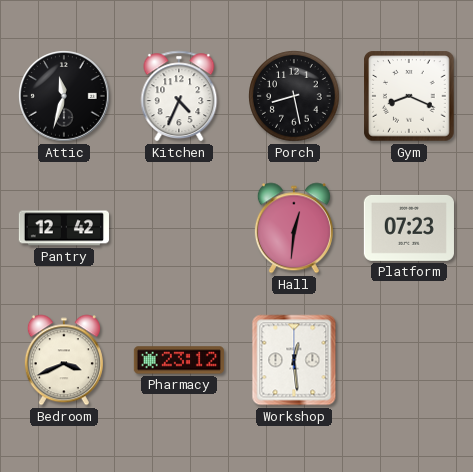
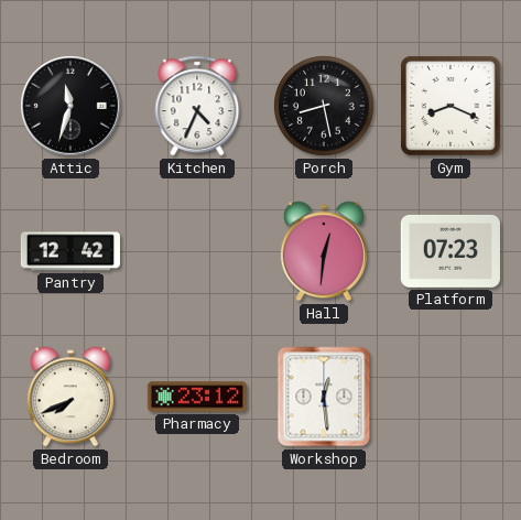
Bedroom: 3:41 -> 7:41
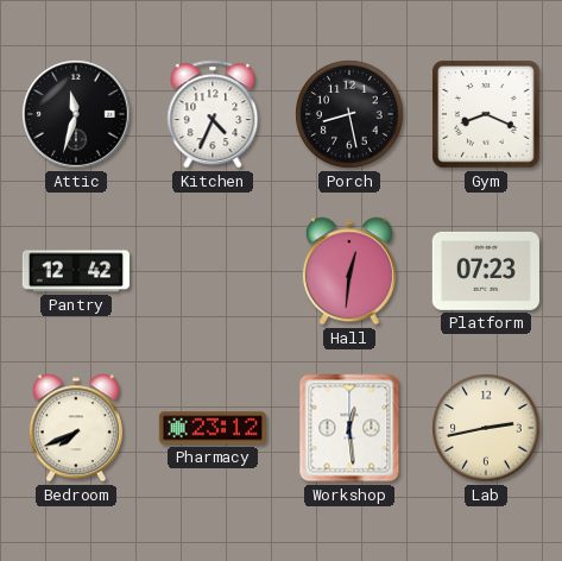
Lab: none -> 2:43
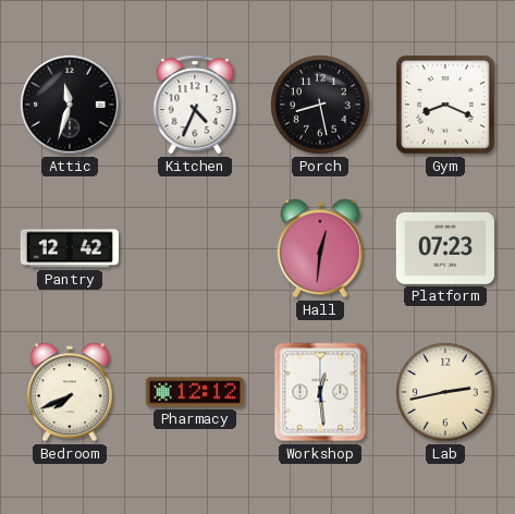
Pharmacy: 23:12 -> 12:12
